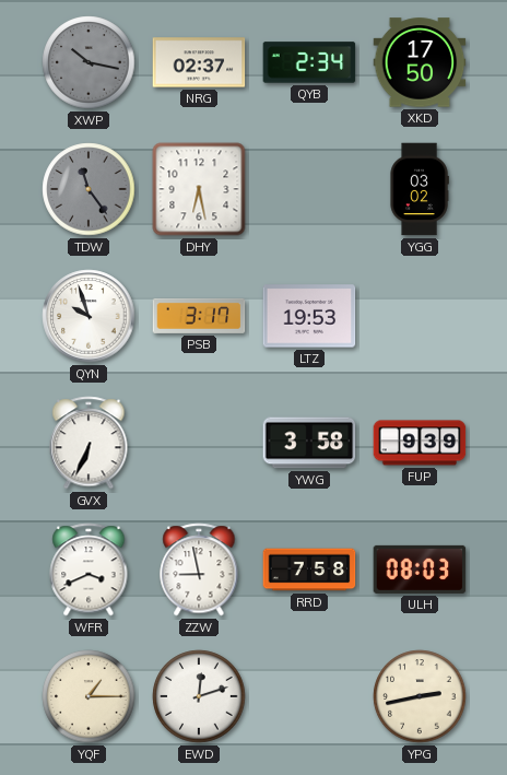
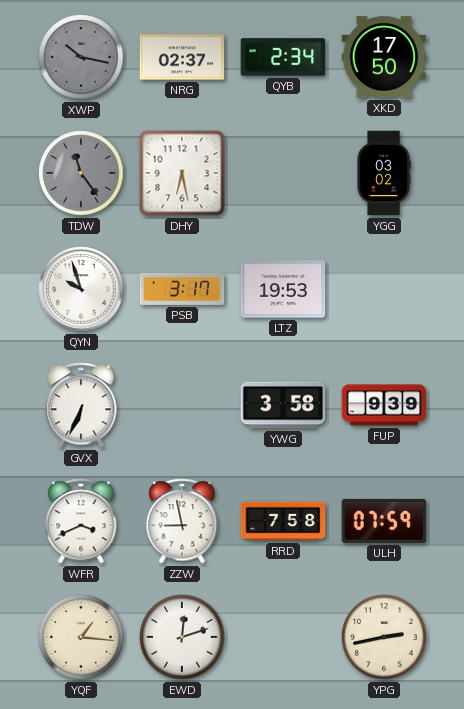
ULH: 08:03 -> 07:59
YQF: 1:15 -> 1:16
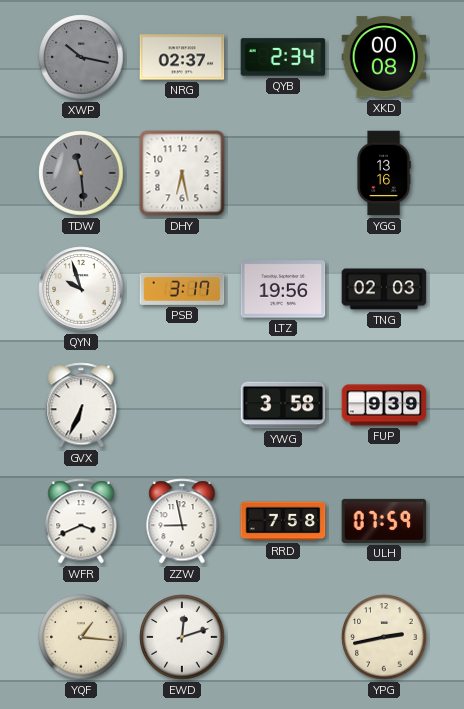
XKD: 17:50 -> 00:08
TDW: 11:24 -> 11:29
YGG: 03:02 -> 13:16
LTZ: 19:53 -> 19:56
TNG: none -> 02:03
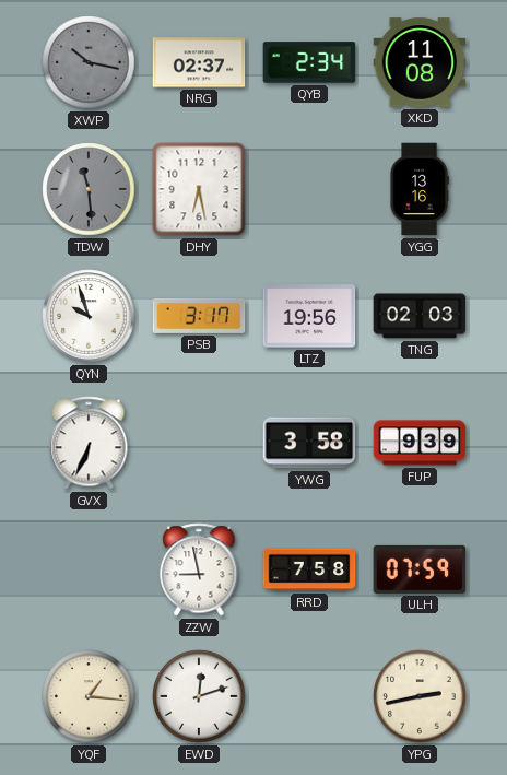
XKD: 00:08 -> 11:08
WFR: 3:41 -> none
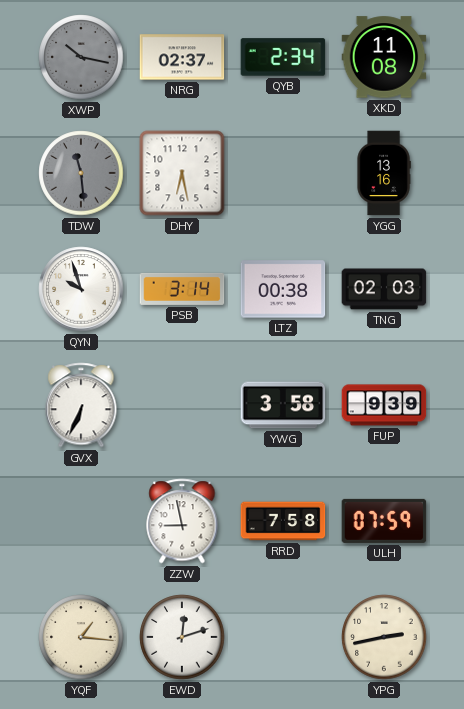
PSB: 3:17 -> 3:14
LTZ: 19:56 -> 00:38
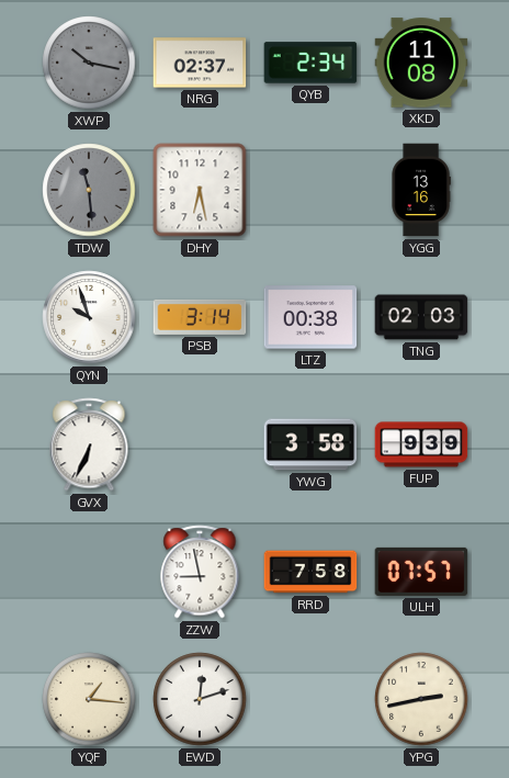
ULH: 07:59 -> 07:57
